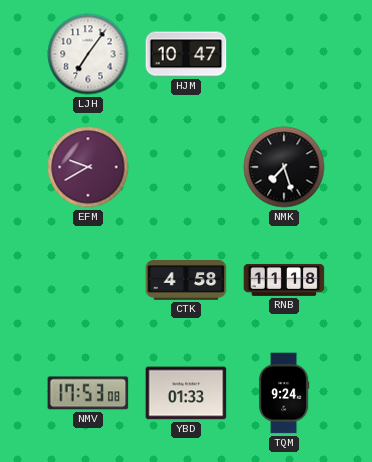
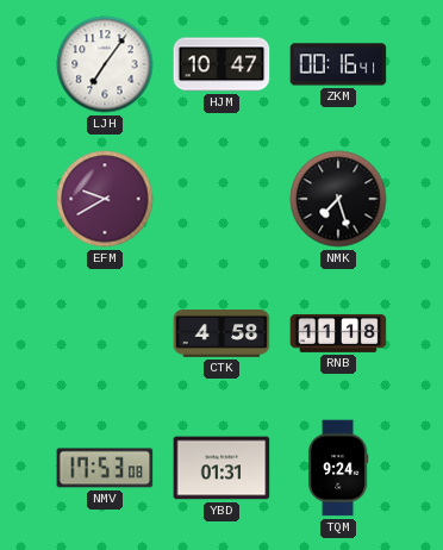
ZKM: none -> 00:16
YBD: 01:33 -> 01:31
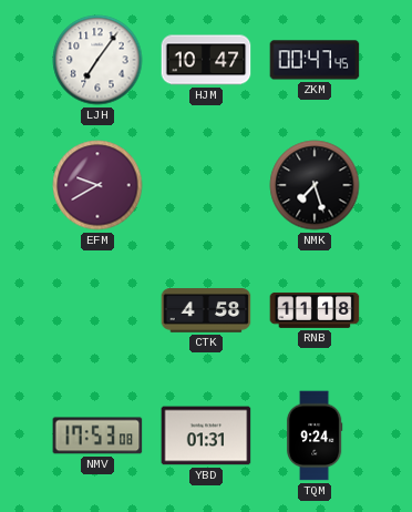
ZKM: 00:16 -> 00:47
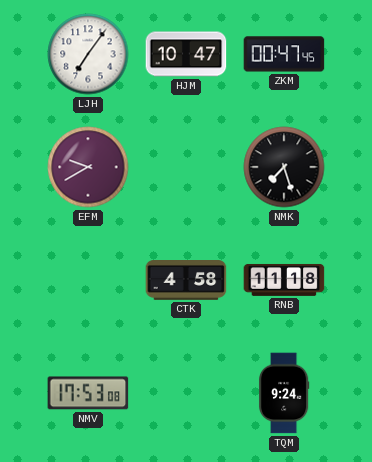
YBD: 01:31 -> none
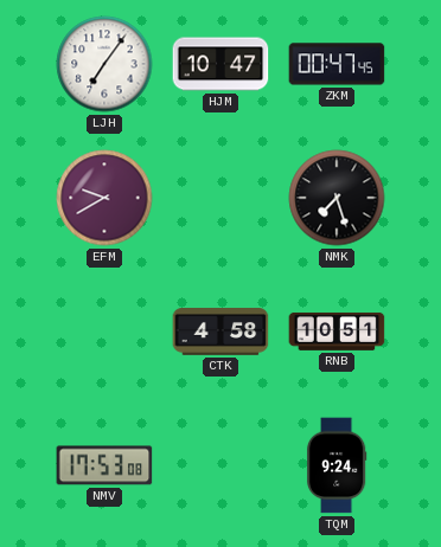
RNB: 11:18 -> 10:51
